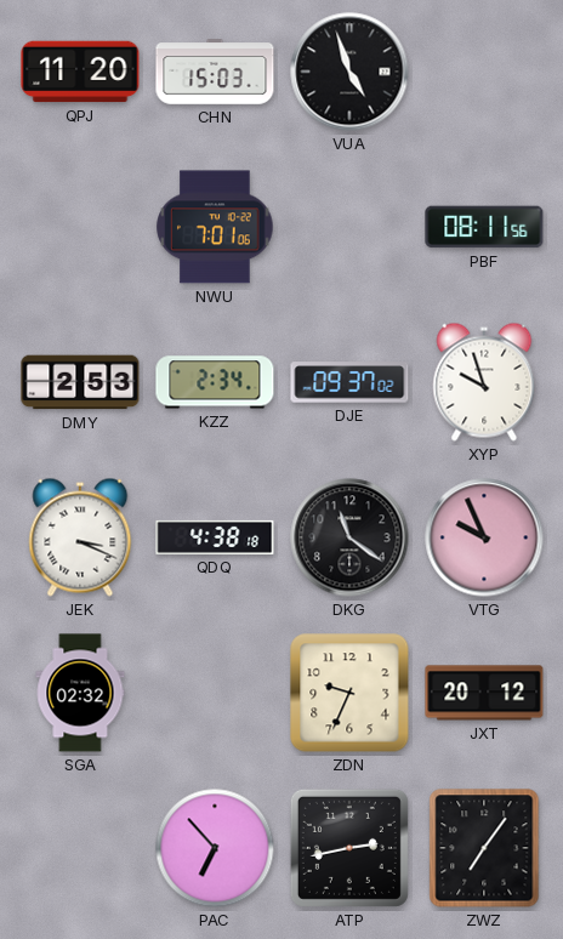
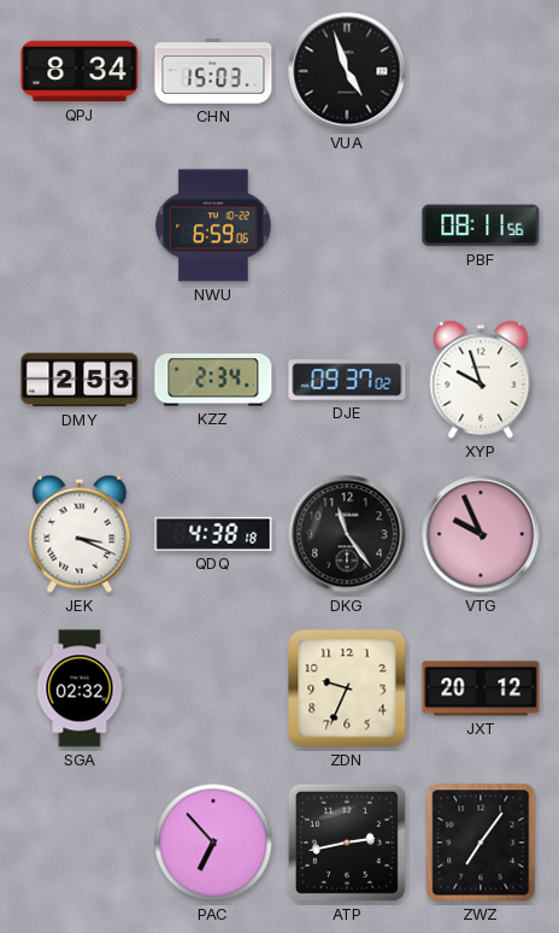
QPJ: 11:20 -> 8:34
NWU: 7:01 -> 6:59
DKG: 11:21 -> 11:24
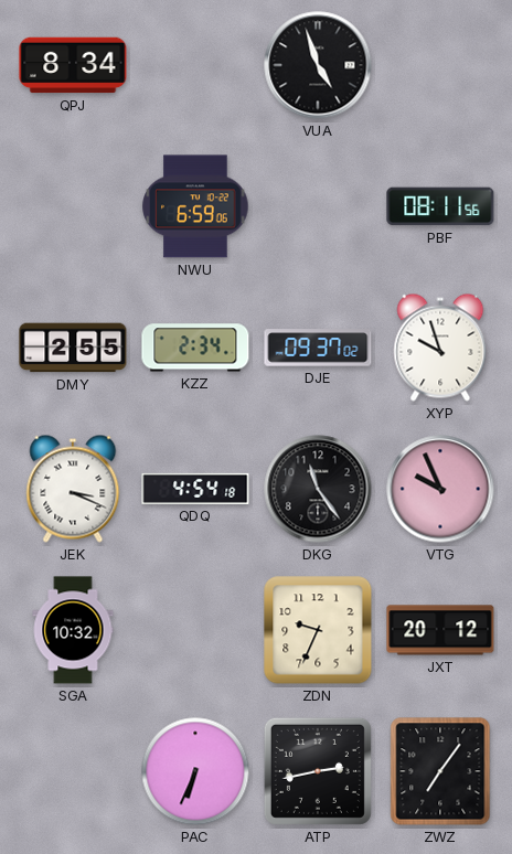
CHN: 15:03 -> none
DMY: 2:53 -> 2:55
QDQ: 4:38 -> 4:54
SGA: 02:32 -> 10:32
PAC: 6:53 -> 6:34
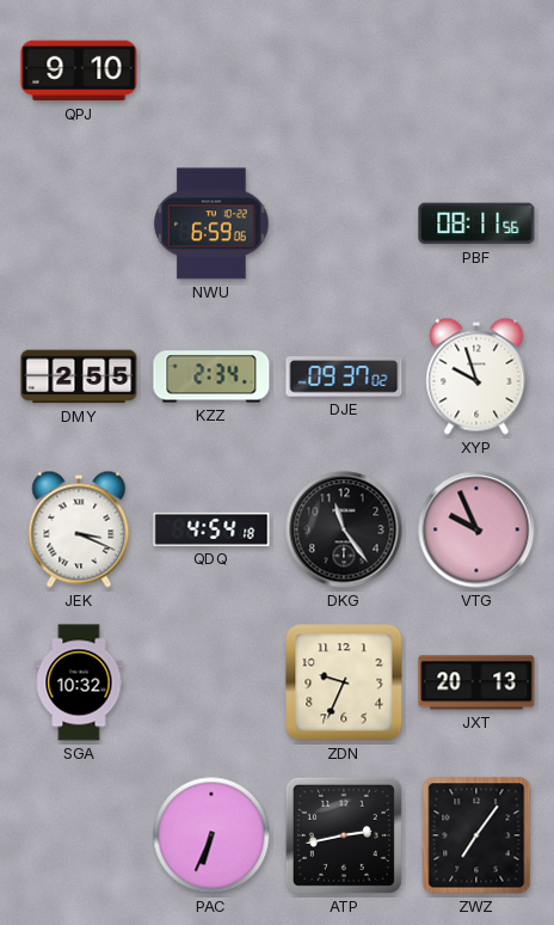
QPJ: 8:34 -> 9:10
VUA: 4:57 -> none
JXT: 20:12 -> 20:13
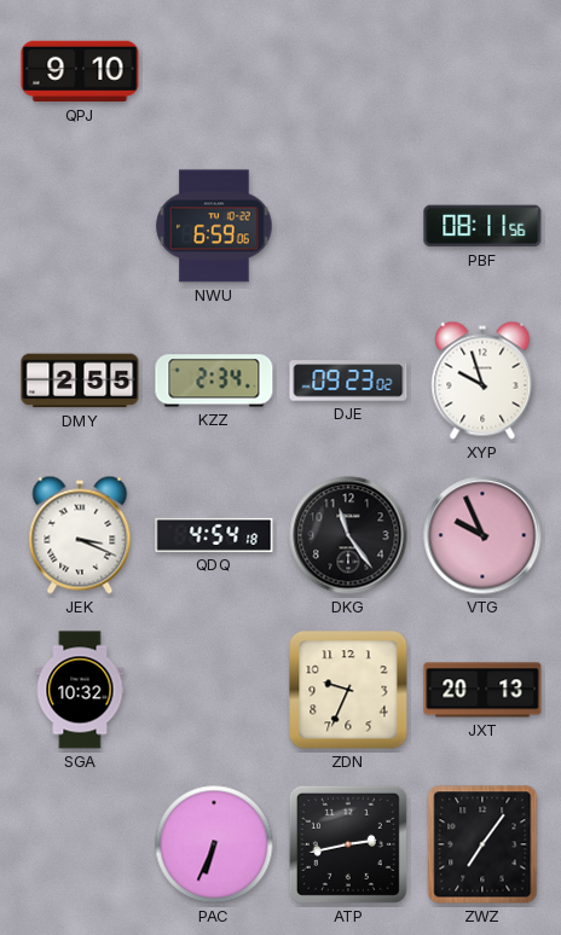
DJE: 09:37 -> 09:23
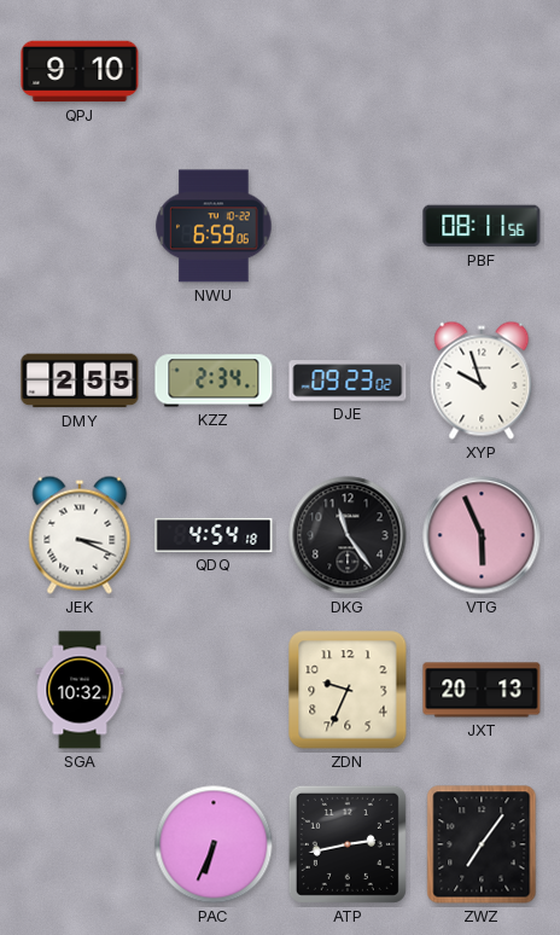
VTG: 9:56 -> 5:56
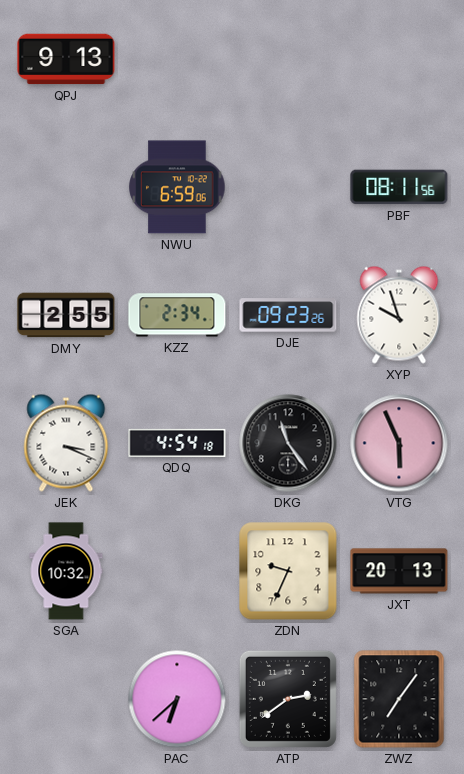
QPJ: 9:10 -> 9:13
DJE: 09:23:02 -> 09:23:26
PAC: 6:34 -> 6:38
ATP: 2:43 -> 2:39
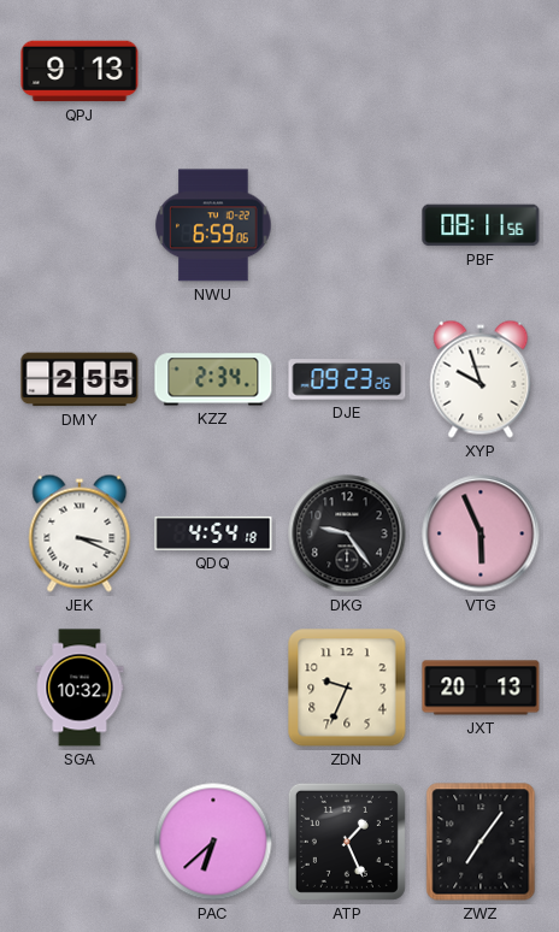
DKG: 11:24 -> 9:24
ATP: 2:39 -> 1:26
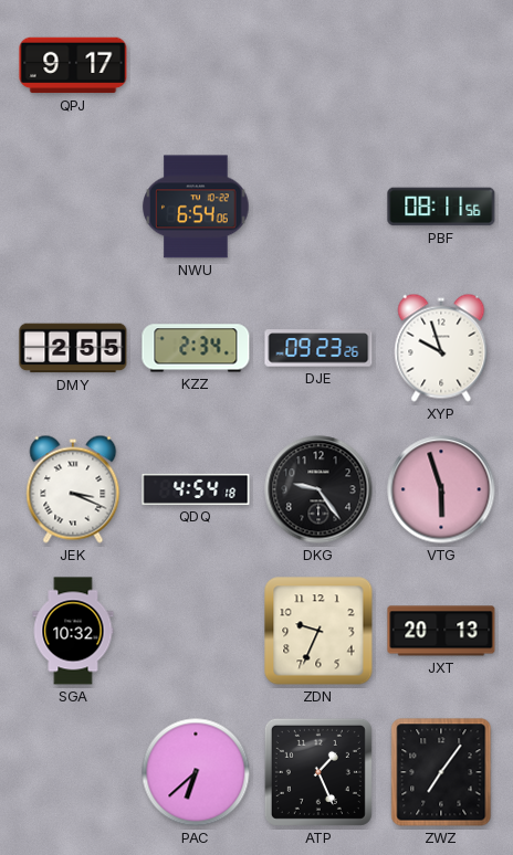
QPJ: 9:13 -> 9:17
NWU: 6:59 -> 6:54
VTG: 5:56 -> 5:57
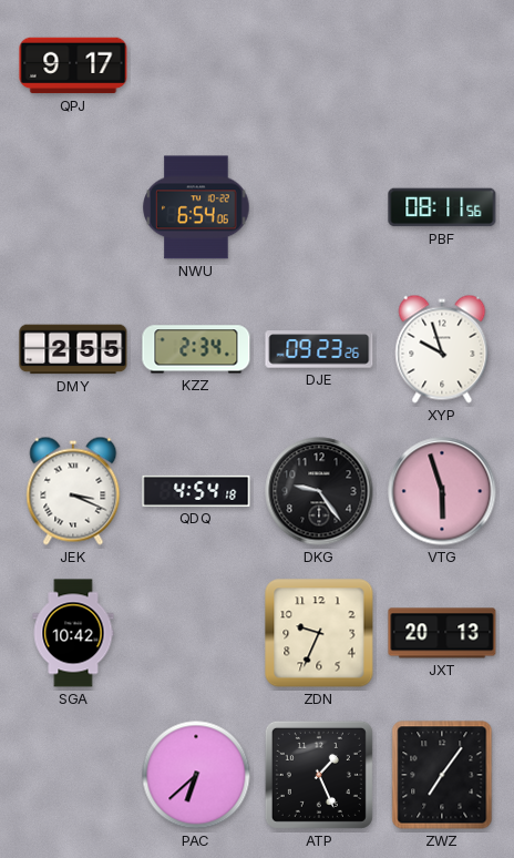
SGA: 10:32 -> 10:42
